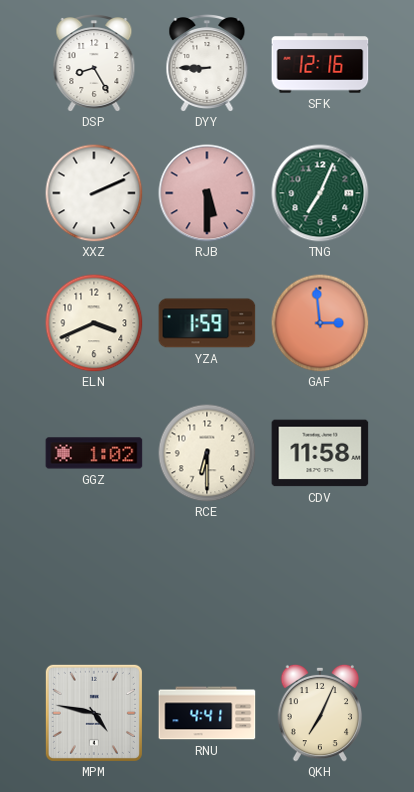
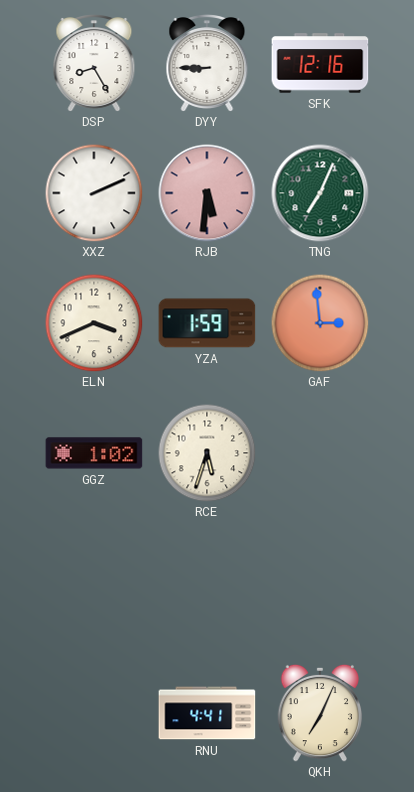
RJB: 5:30 -> 5:31
RCE: 6:30 -> 5:33
CDV: 11:58 -> none
MPM: 4:47 -> none
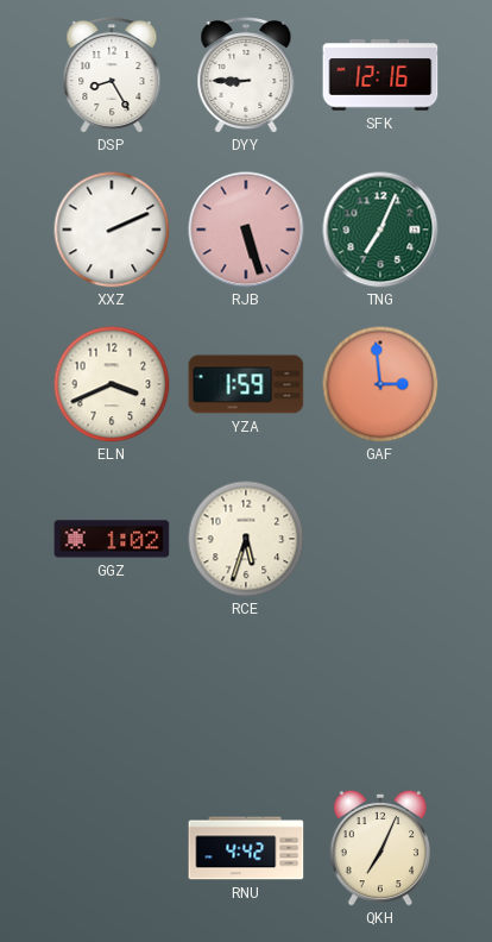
RJB: 5:31 -> 5:27
RNU: 4:41 -> 4:42
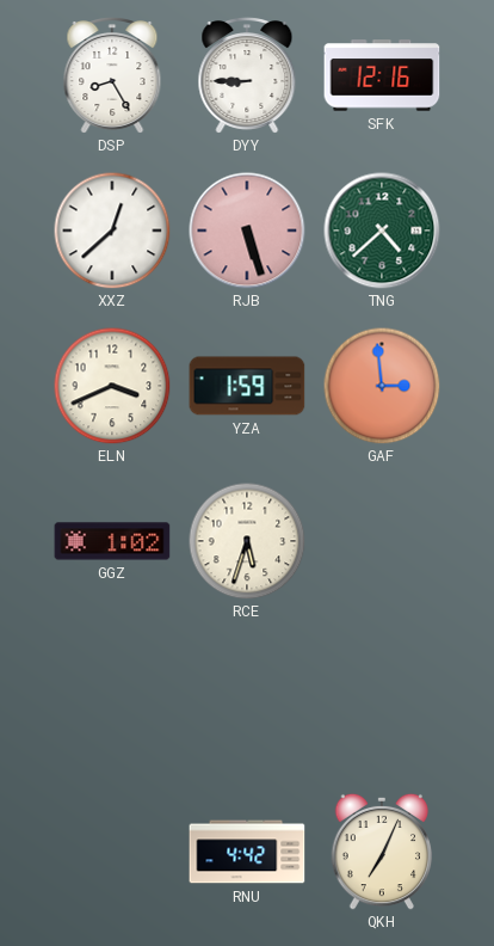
XXZ: 2:11 -> 12:38
TNG: 7:04 -> 4:38
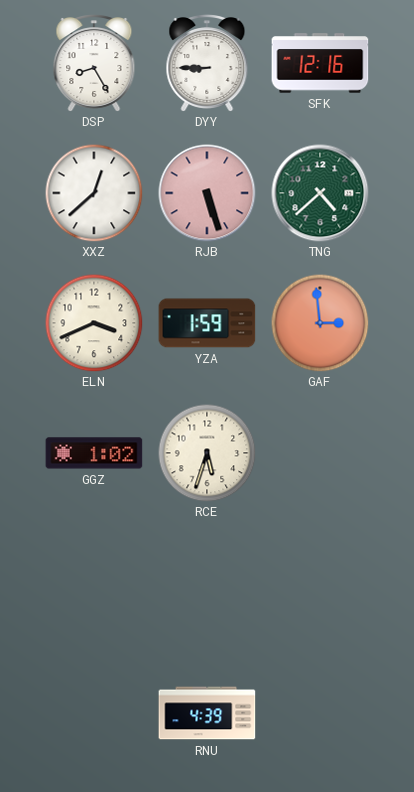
RNU: 4:42 -> 4:39
QKH: 7:04 -> none
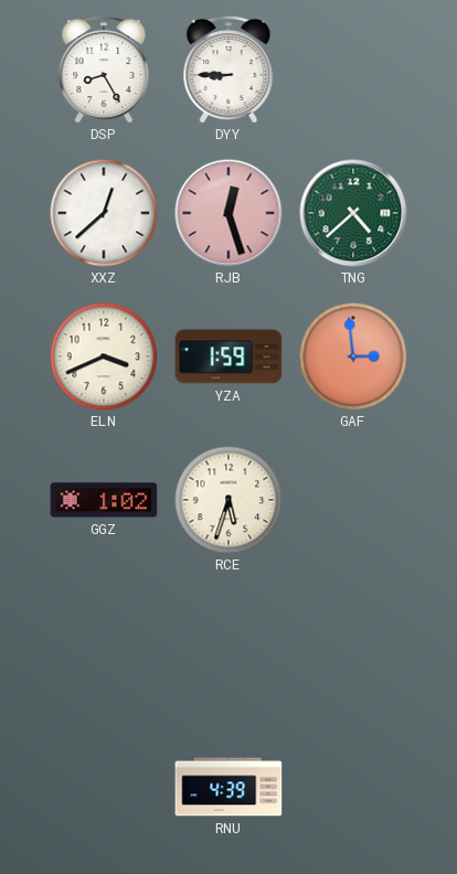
SFK: 12:16 -> none
RJB: 5:27 -> 12:27
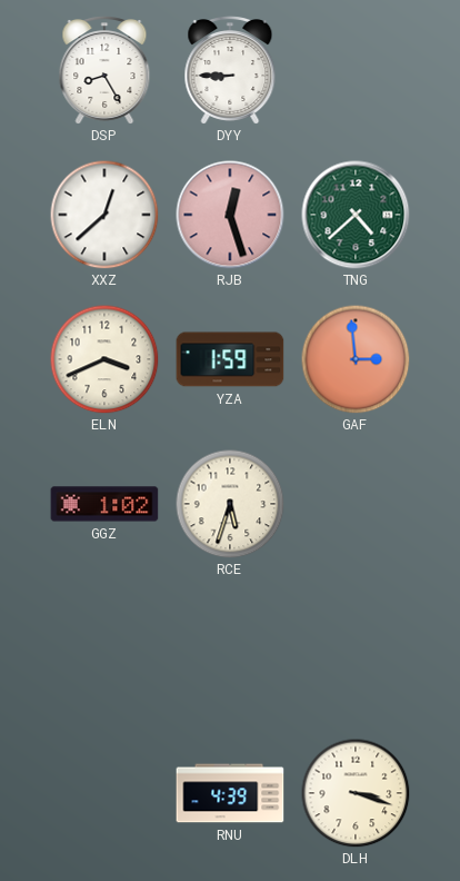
DLH: none -> 3:18
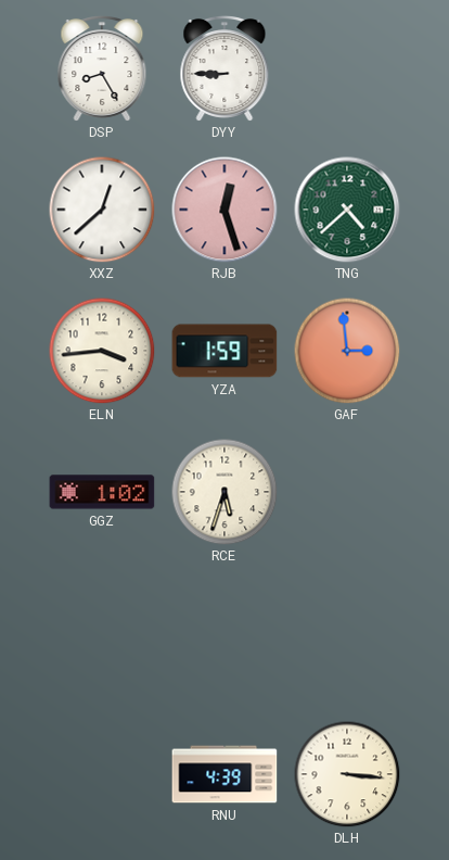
ELN: 3:41 -> 3:44
DLH: 3:18 -> 3:16
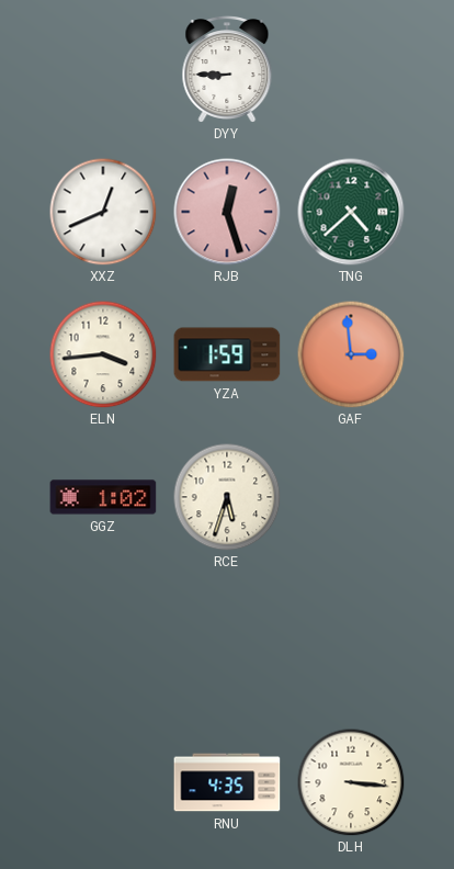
DSP: 8:25 -> none
XXZ: 12:38 -> 12:41
RNU: 4:39 -> 4:35
